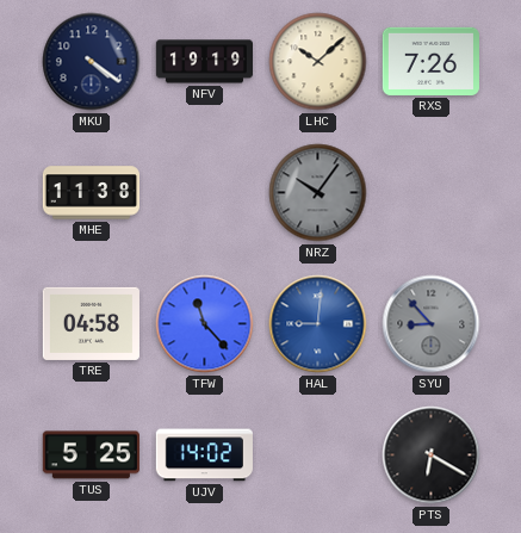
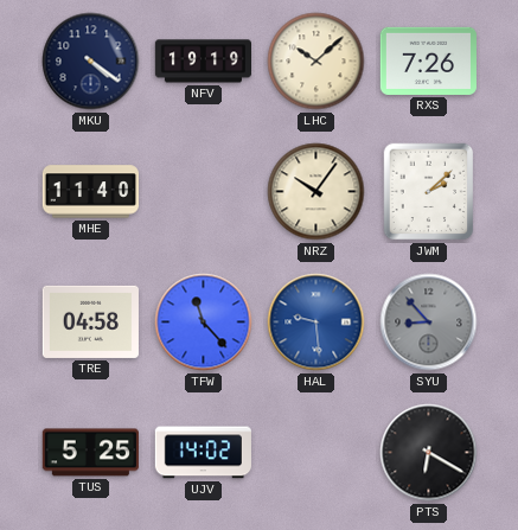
MHE: 11:38 -> 11:40
NRZ dial: grey -> cream
JWM: none -> 2:08
HAL: 9:01 -> 9:29
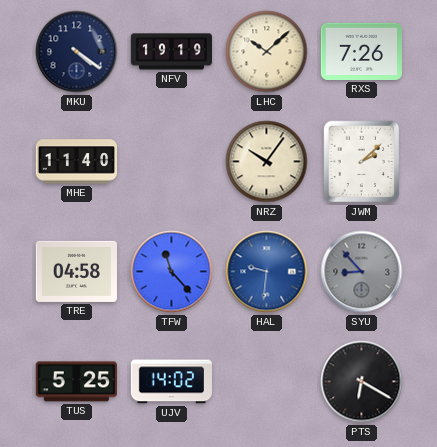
HAL: 9:29 -> 9:31
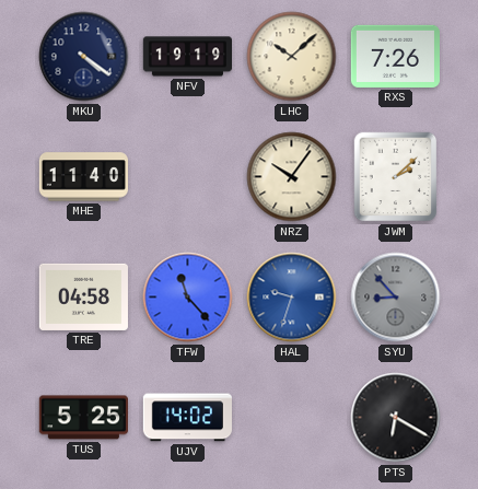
HAL: 9:31 -> 9:33
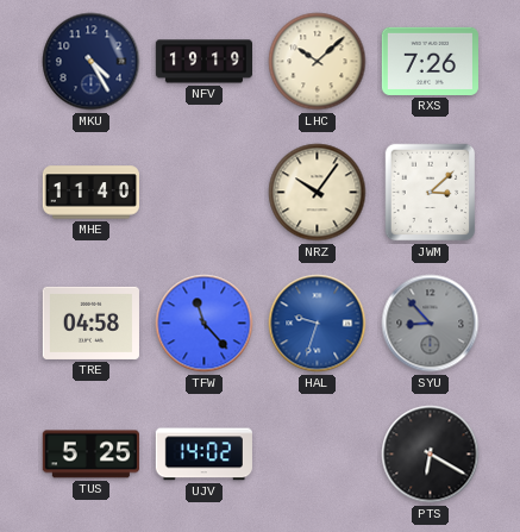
MKU: 4:21 -> 4:25
JWM: 2:08 -> 3:08
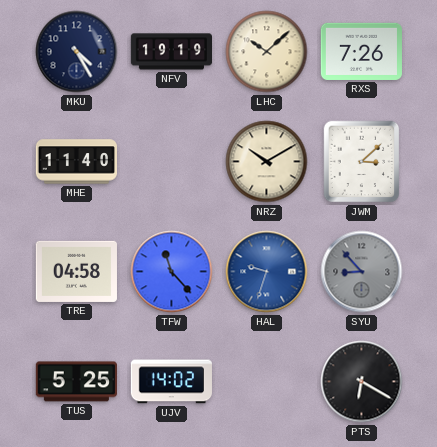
NRZ: 10:06 -> 10:10
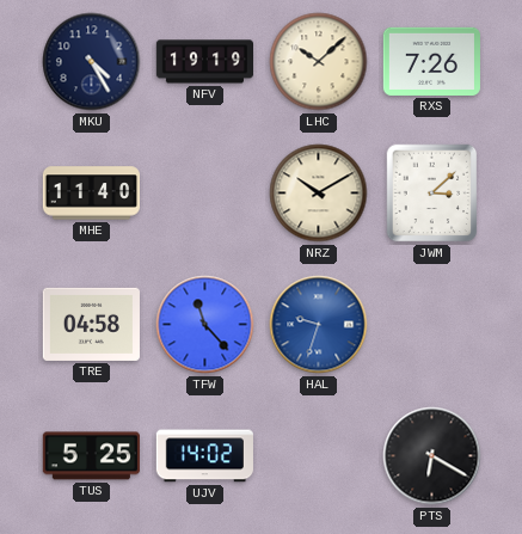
SYU: 8:53 -> none
